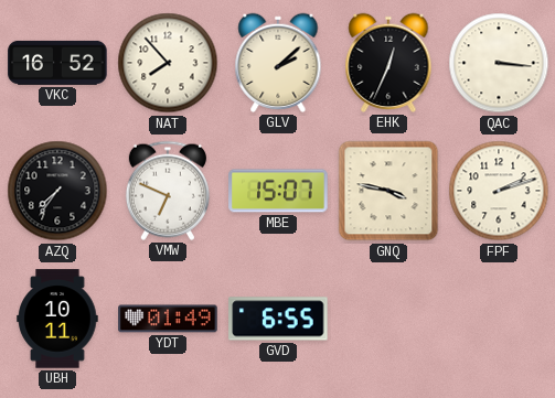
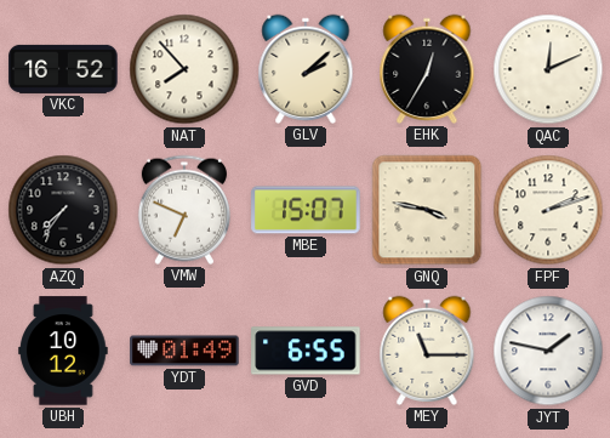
EHK: 12:34 -> 12:35
QAC: 3:16 -> 12:11
UBH: 10:11 -> 10:12
MEY: none -> 11:15
JYT: none -> 1:47
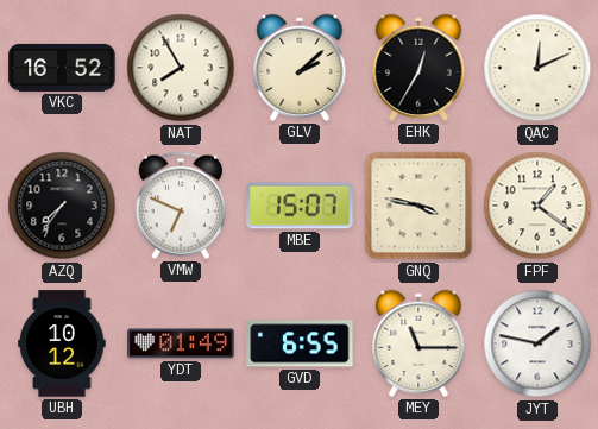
NAT: 7:53 -> 7:55
FPF: 2:12 -> 1:21
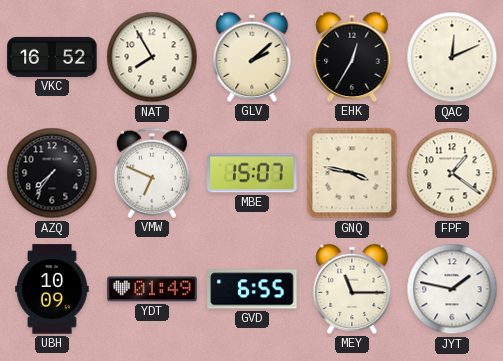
UBH: 10:12 -> 10:09
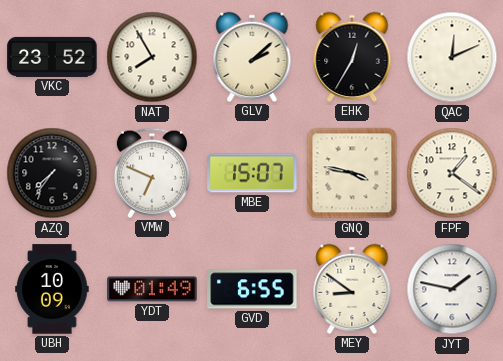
VKC: 16:52 -> 23:52
MEY: 11:15 -> 8:51
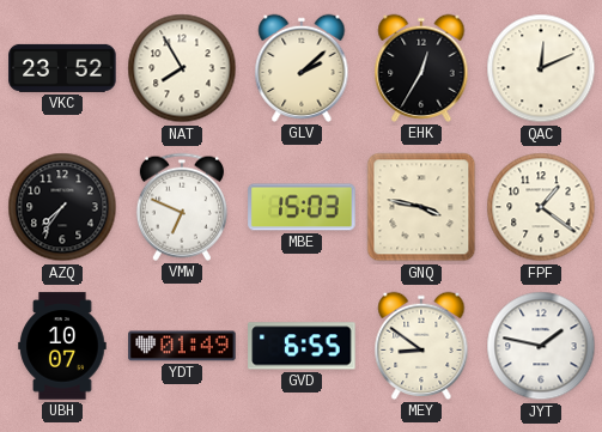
MBE: 15:07 -> 15:03
UBH: 10:09 -> 10:07
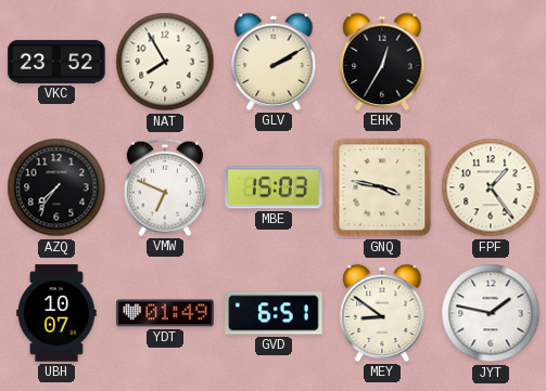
GLV: 2:08 -> 2:10
QAC: 12:11 -> none
FPF: 1:21 -> 1:24
GVD: 6:55 -> 6:51
